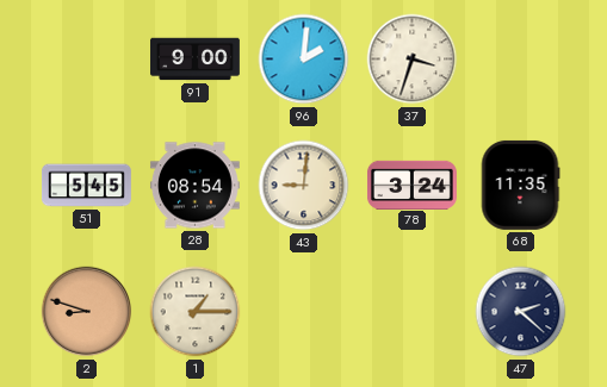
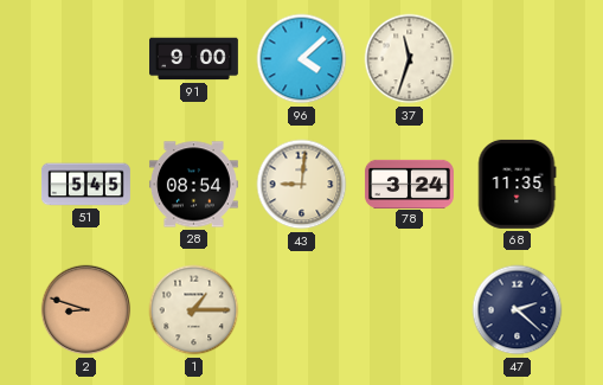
96: 2:01 -> 4:08
37: 3:33 -> 11:33
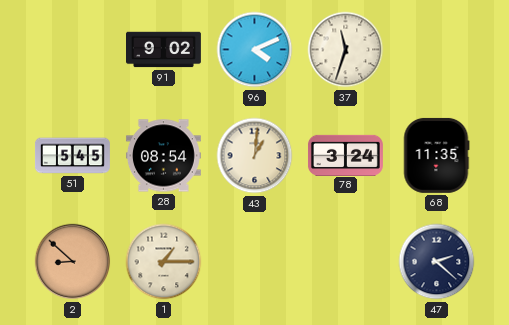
91: 9:00 -> 9:02
96: 4:08 -> 4:11
43: 9:01 -> 1:01
2: 8:48 -> 8:52
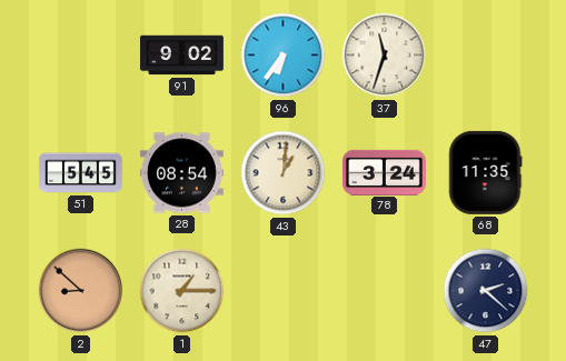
96: 4:11 -> 6:36
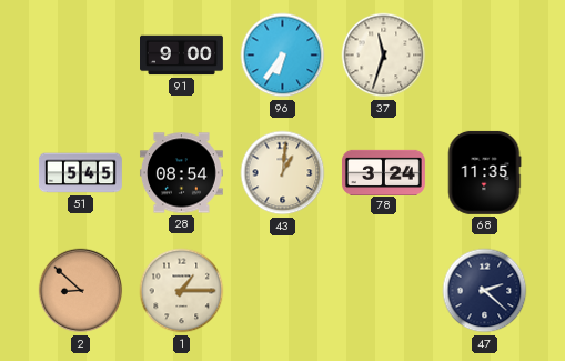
91: 9:02 -> 9:00
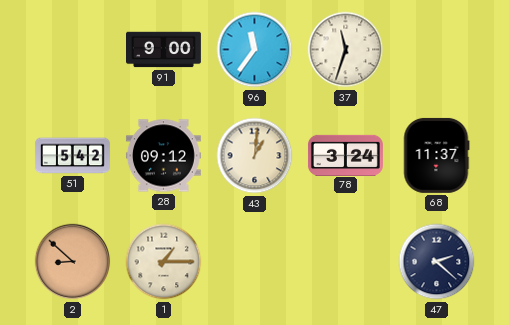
96: 6:36 -> 11:36
51: 5:45 -> 5:42
28: 08:54 -> 09:12
68: 11:35 -> 11:37
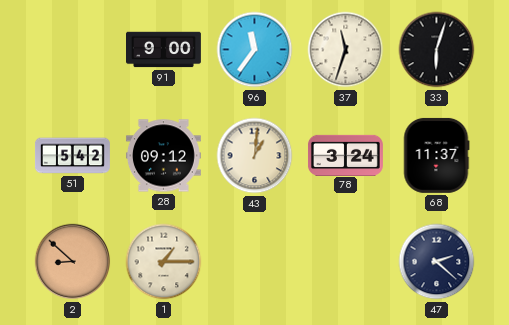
33: none -> 6:03
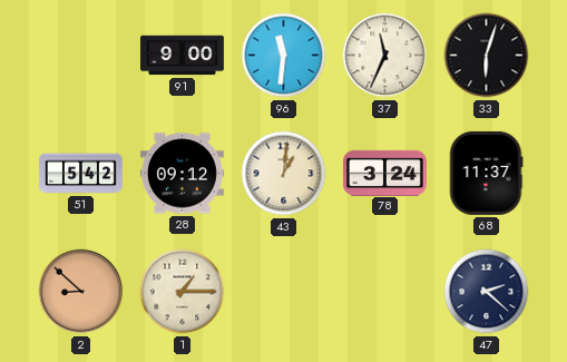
96: 11:36 -> 11:31
37: 11:33 -> 11:34
